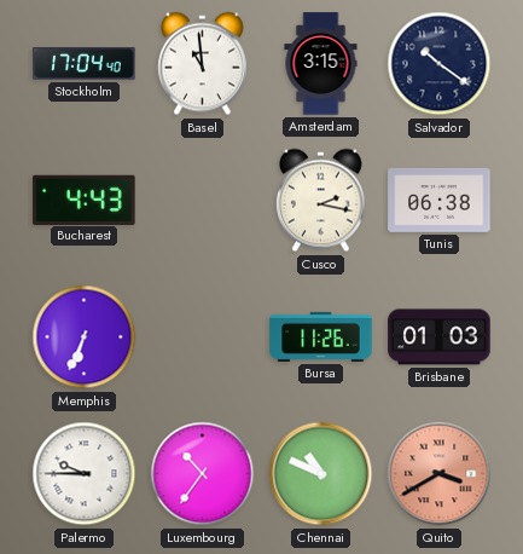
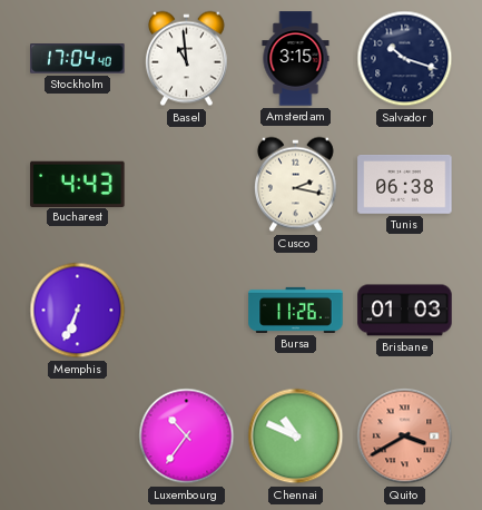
Salvador: 10:21 -> 10:18
Palermo: 9:45 -> none
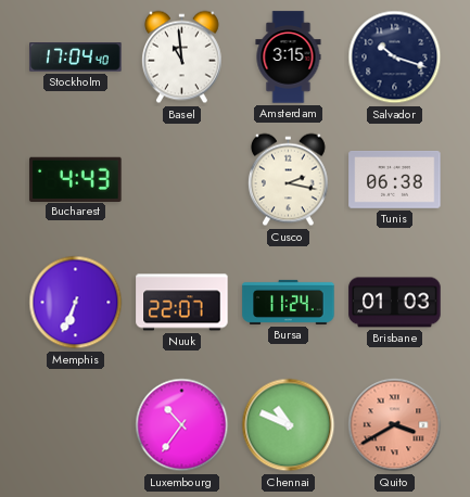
Nuuk: none -> 22:07
Bursa: 11:26 -> 11:24
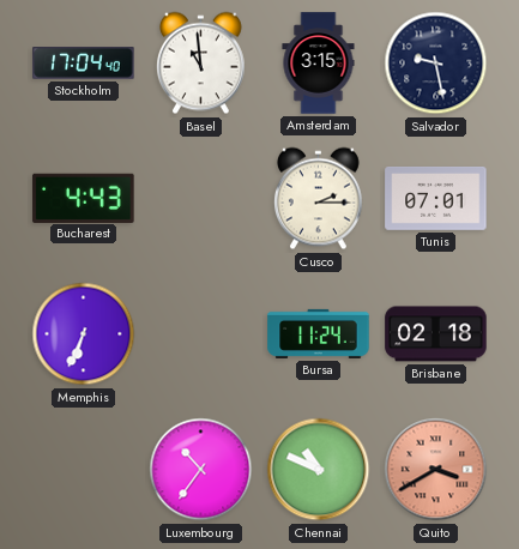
Salvador: 10:18 -> 9:28
Cusco: 2:17 -> 2:15
Tunis: 06:38 -> 07:01
Nuuk: 22:07 -> none
Brisbane: 01:03 -> 02:18
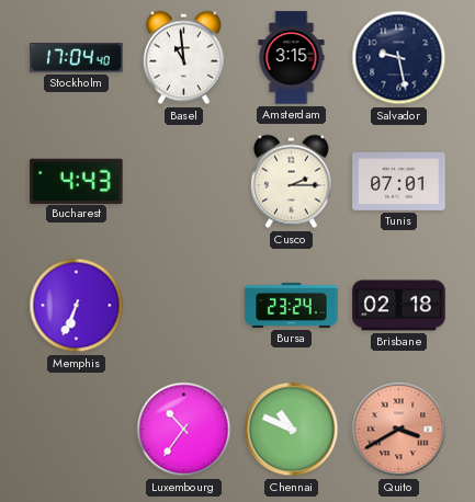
Bursa: 11:24 -> 23:24
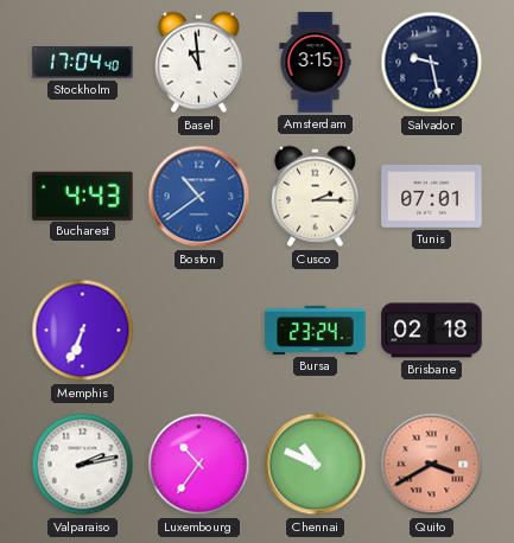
Boston: none -> 10:39
Valparaiso: none -> 2:13
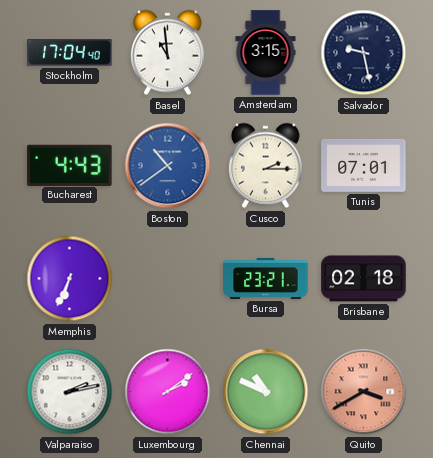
Bursa: 23:24 -> 23:21
Luxembourg: 10:36 -> 2:09
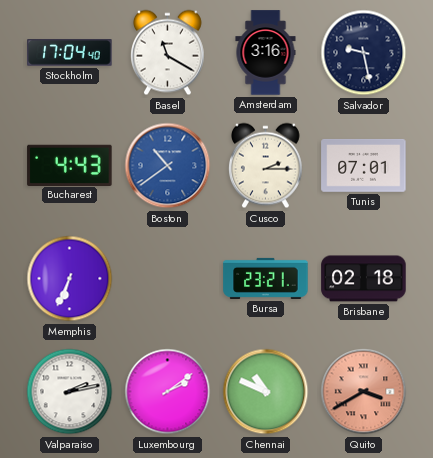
Basel: 10:59 -> 11:20
Amsterdam: 3:15 -> 3:16
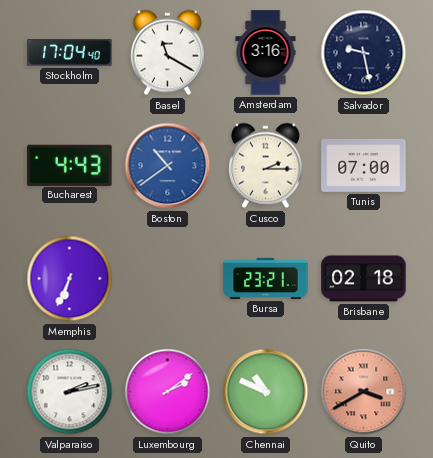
Tunis: 07:01 -> 07:00
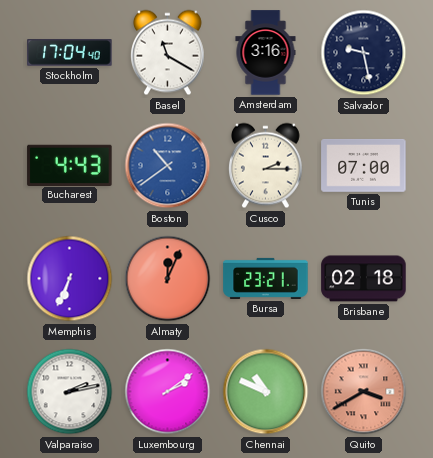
Almaty: none -> 12:04
